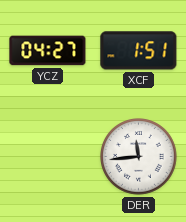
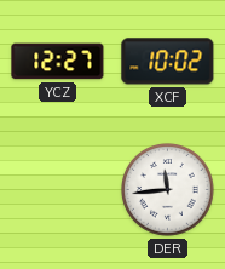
YCZ: 04:27 -> 12:27
XCF: 1:51 -> 10:02
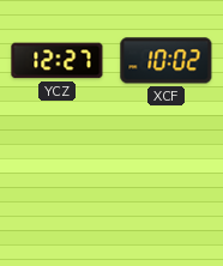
DER: 11:44 -> none
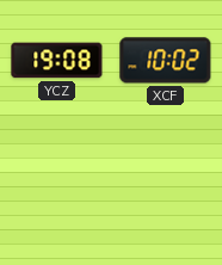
YCZ: 12:27 -> 19:08
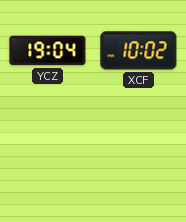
YCZ: 19:08 -> 19:04
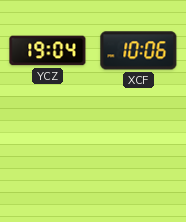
XCF: 10:02 -> 10:06
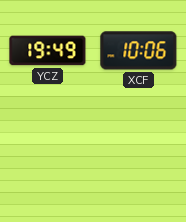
YCZ: 19:04 -> 19:49
